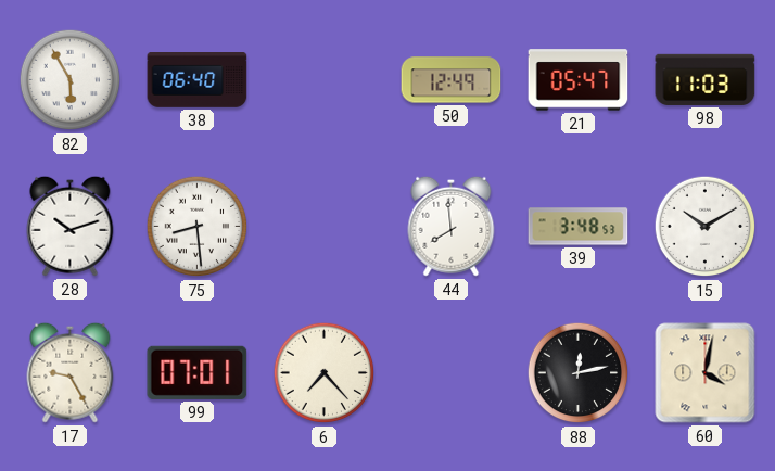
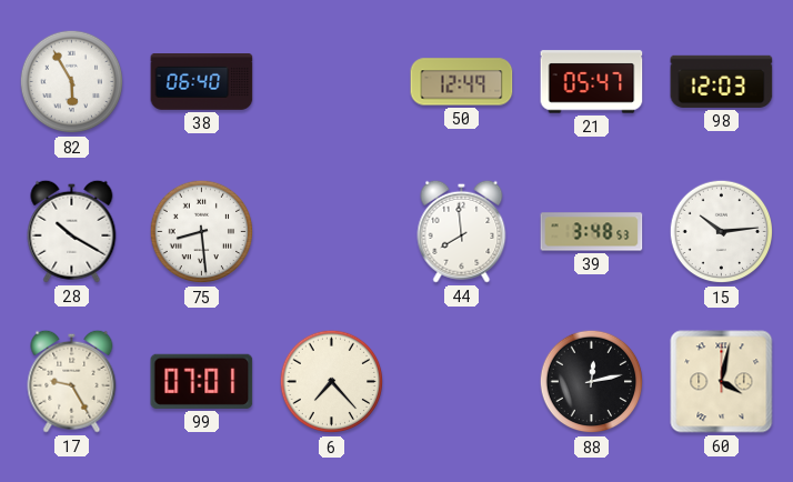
98: 11:03 -> 12:03
28: 10:12 -> 10:20
15: 10:10 -> 10:14
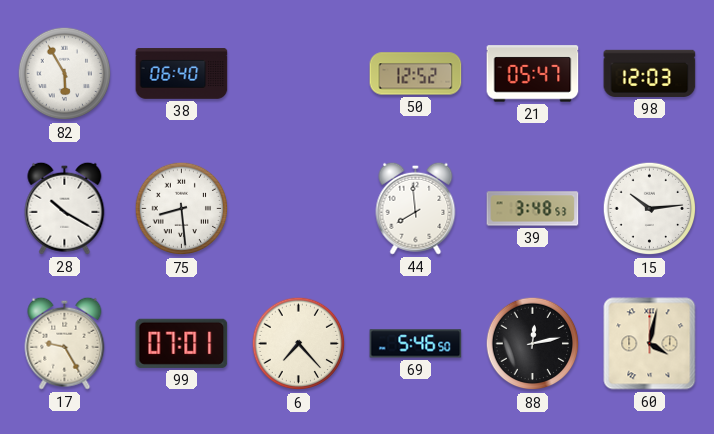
50: 12:49 -> 12:52
69: none -> 5:46
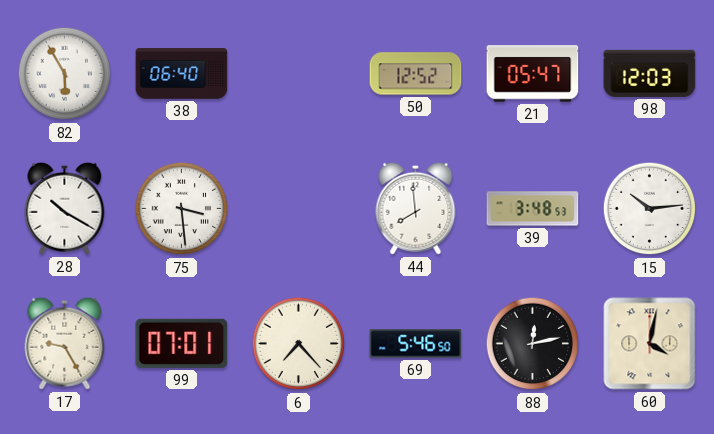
75: 8:29 -> 3:29
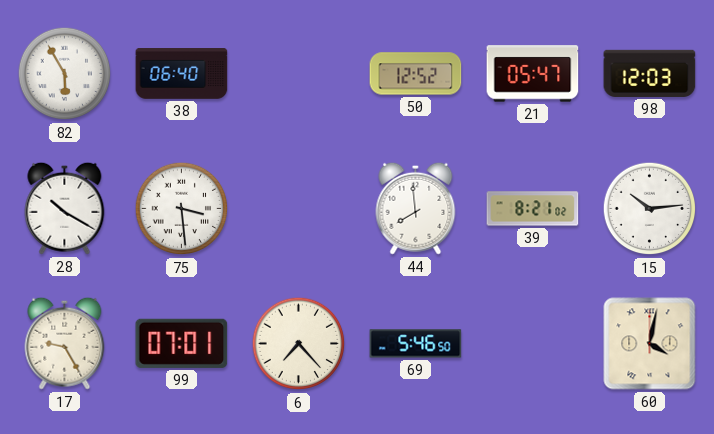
39: 3:48 -> 8:21
88: 12:13 -> none
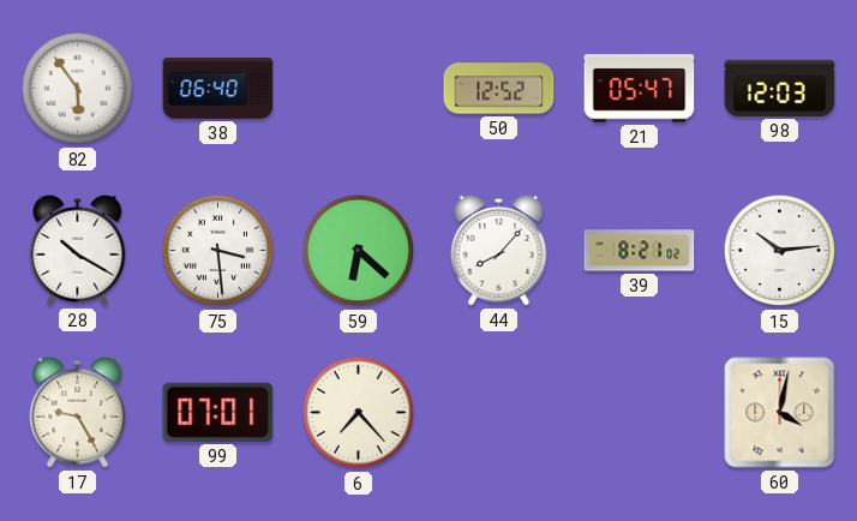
82: 5:55 -> 5:54
59: none -> 6:22
44: 7:59 -> 8:07
69: 5:46 -> none
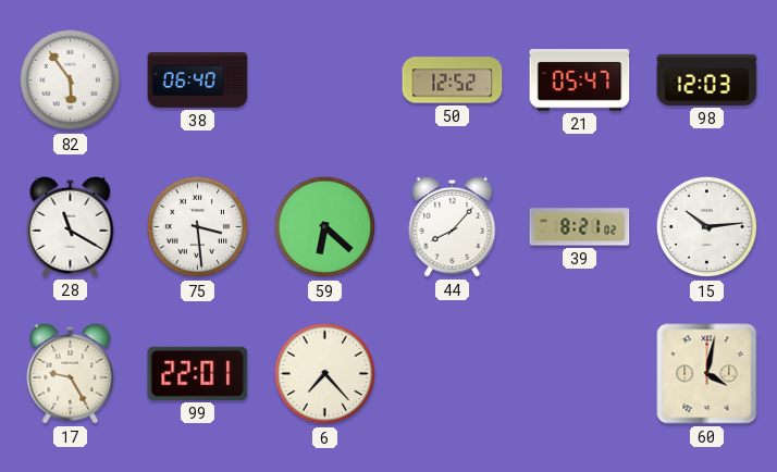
28: 10:20 -> 11:20
99: 07:01 -> 22:01
